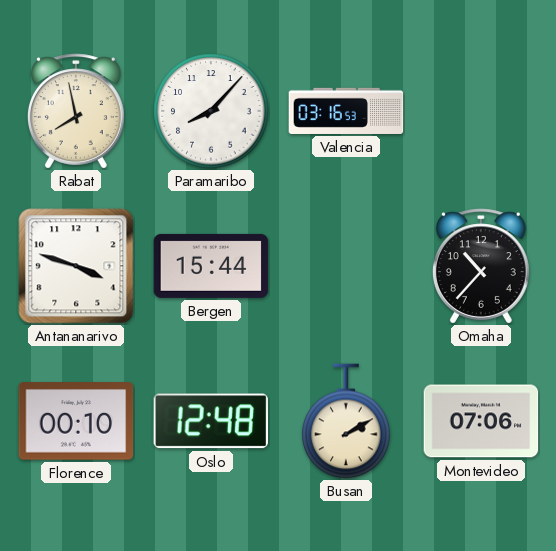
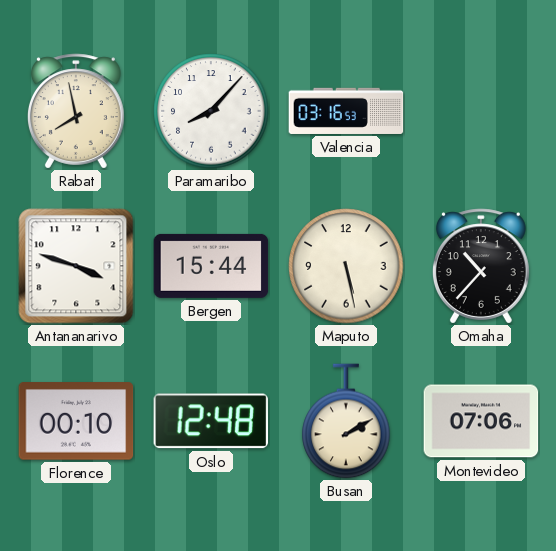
Maputo: none -> 5:28
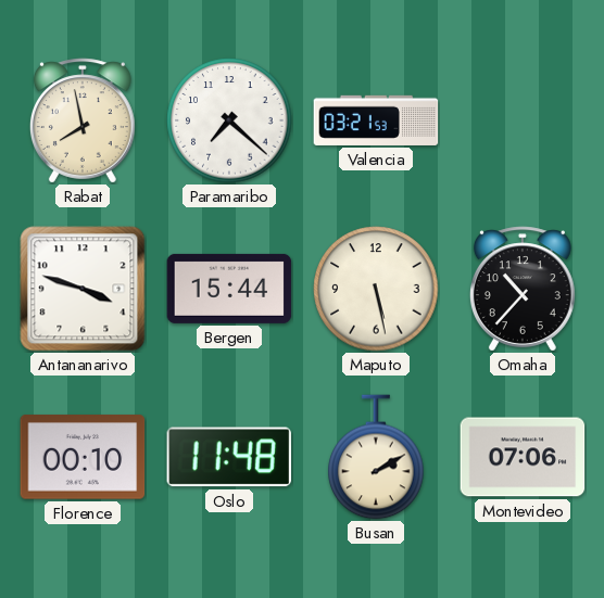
Paramaribo: 8:07 -> 7:22
Valencia: 03:16 -> 03:21
Oslo: 12:48 -> 11:48
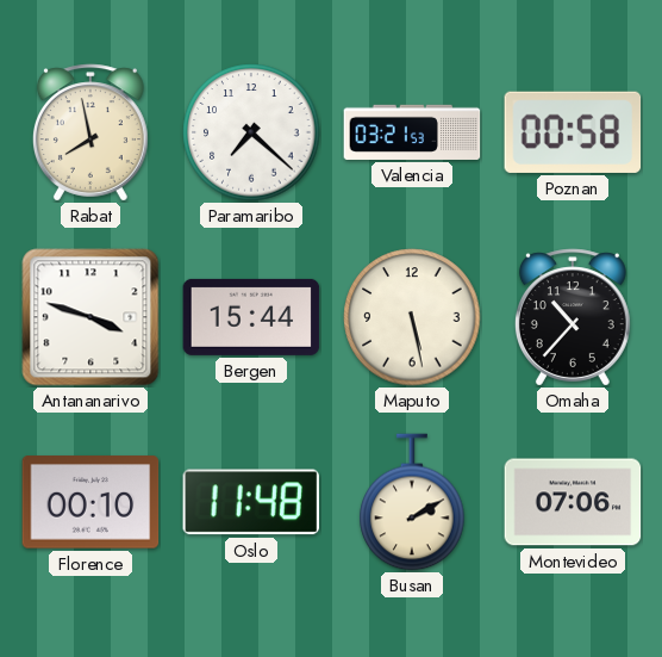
Poznan: none -> 00:58
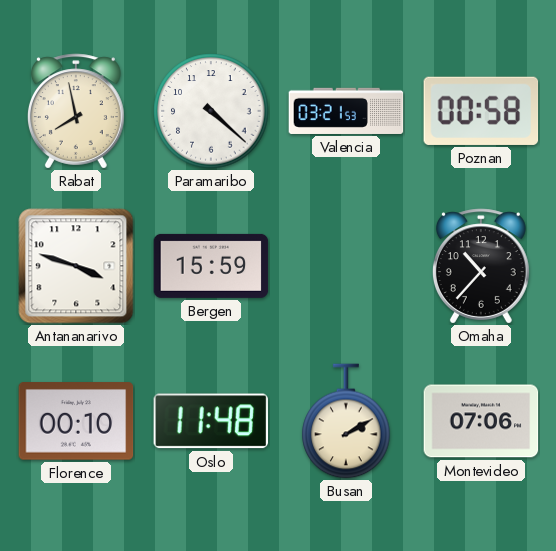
Paramaribo: 7:22 -> 4:22
Bergen: 15:44 -> 15:59
Maputo: 5:28 -> none
